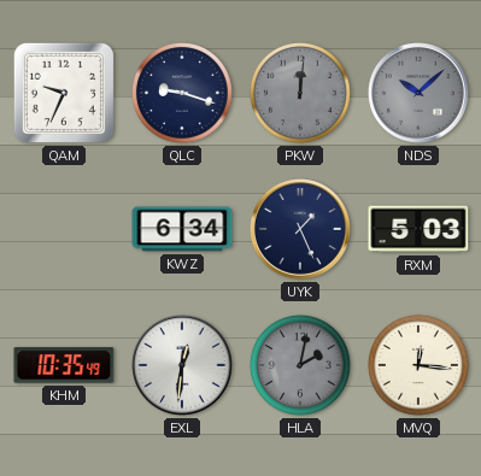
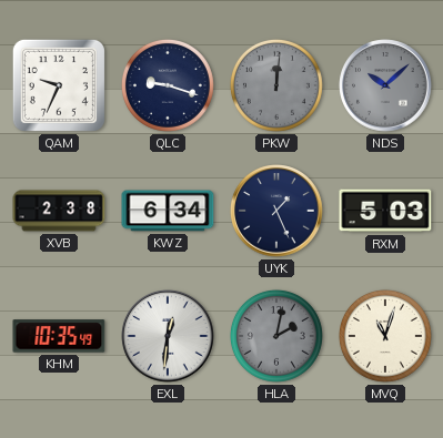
XVB: none -> 2:38
MVQ: 12:16 -> 11:03
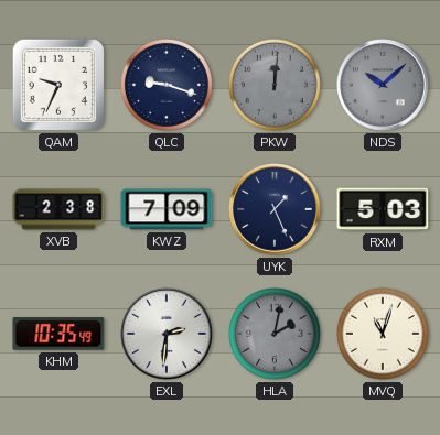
KWZ: 6:34 -> 7:09
EXL: 12:31 -> 2:31
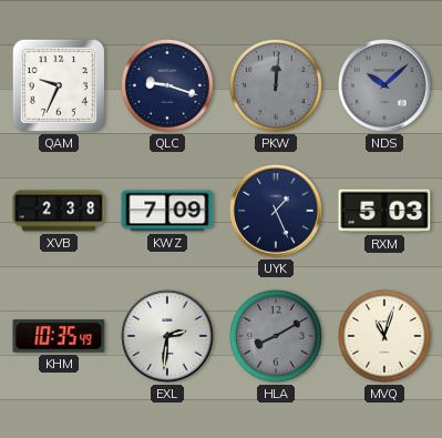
HLA: 2:02 -> 8:10
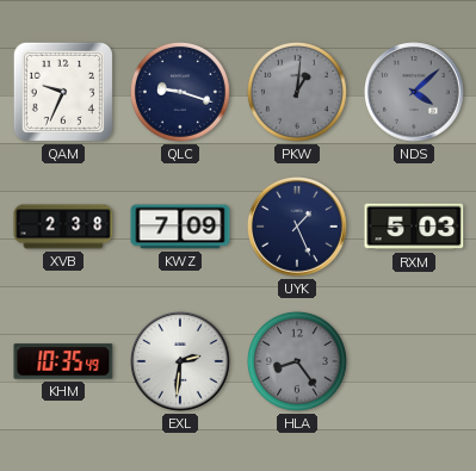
PKW: 12:01 -> 1:01
NDS: 10:08 -> 4:08
HLA: 8:10 -> 8:24
MVQ: 11:03 -> none
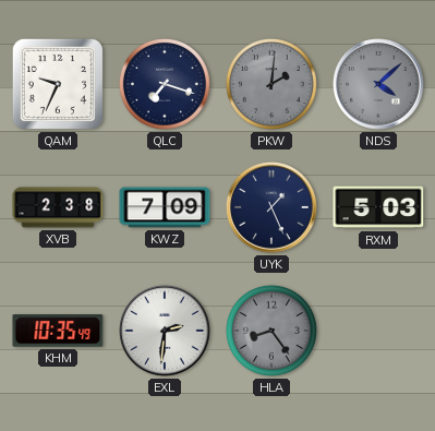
QLC: 9:18 -> 7:18
PKW: 1:01 -> 2:01
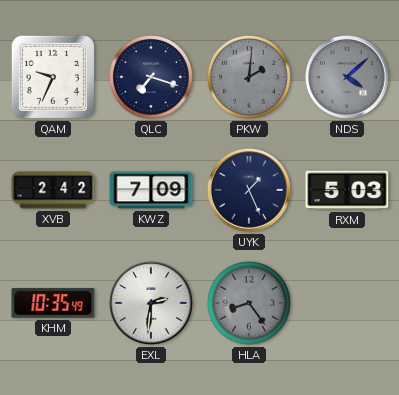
XVB: 2:38 -> 2:42
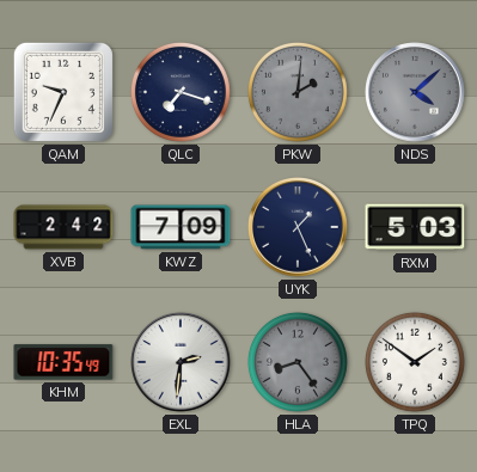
TPQ: none -> 1:51
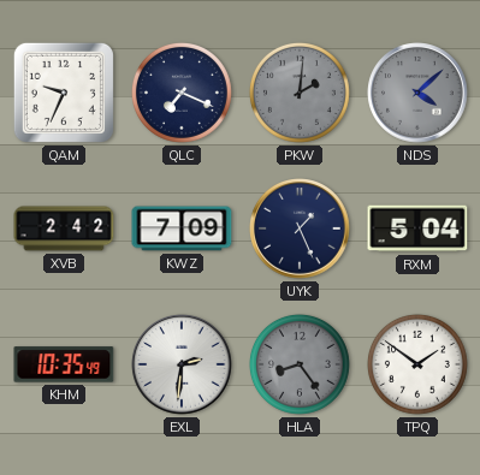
QLC: 7:18 -> 7:19
RXM: 5:03 -> 5:04
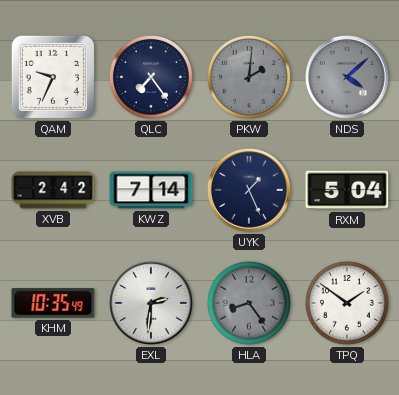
QLC: 7:19 -> 7:24
KWZ: 7:09 -> 7:14
